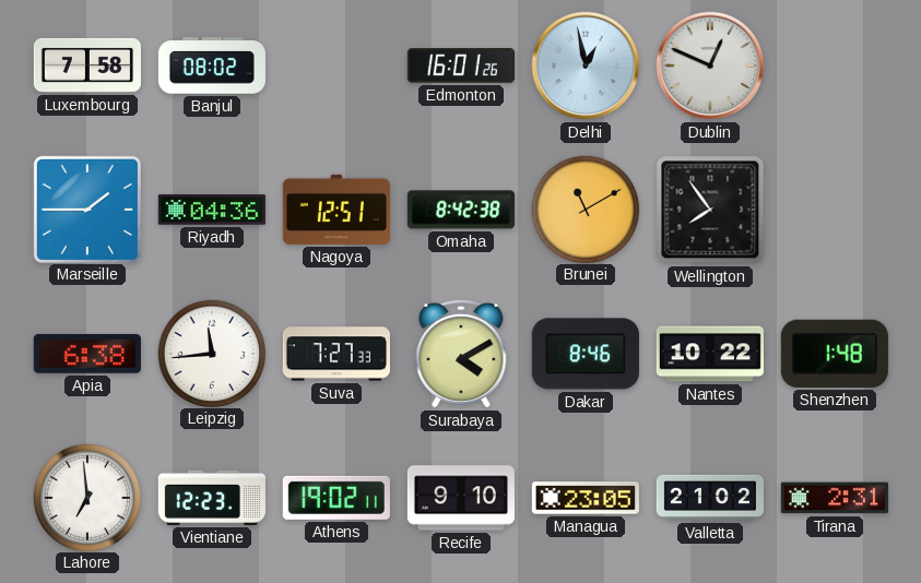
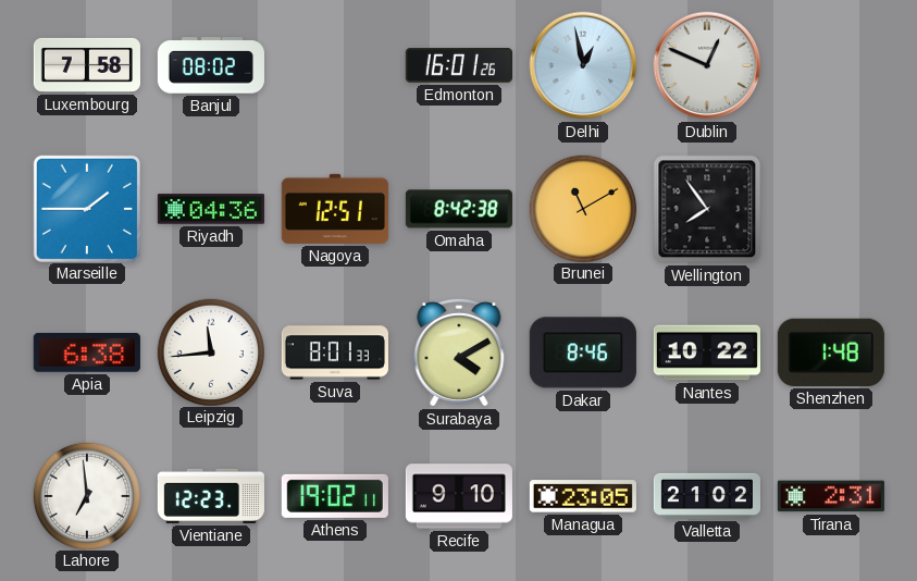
Suva: 7:27 -> 8:01
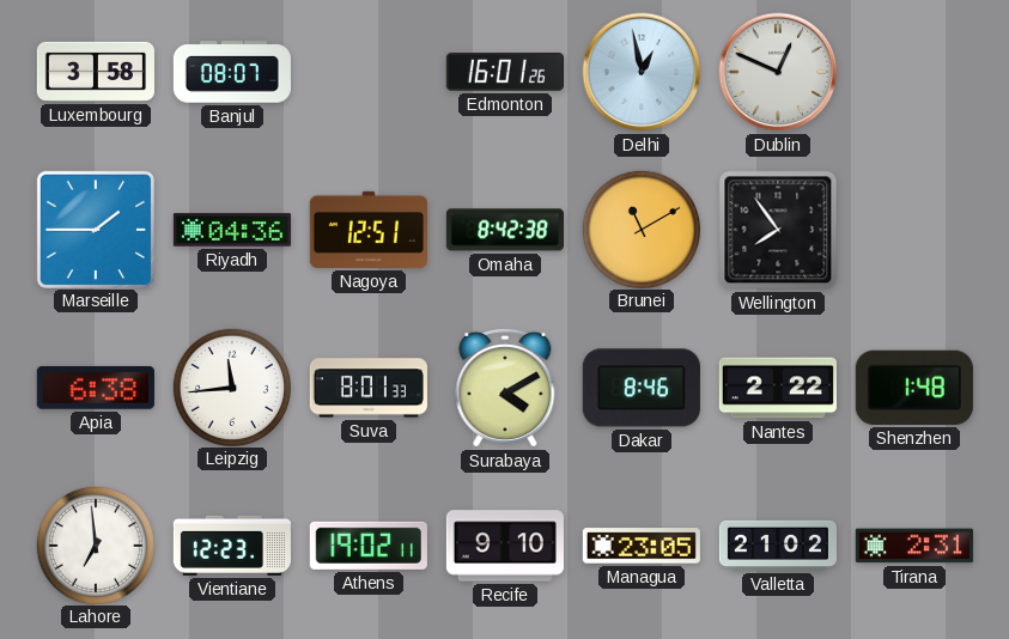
Luxembourg: 7:58 -> 3:58
Banjul: 08:02 -> 08:07
Nantes: 10:22 -> 2:22
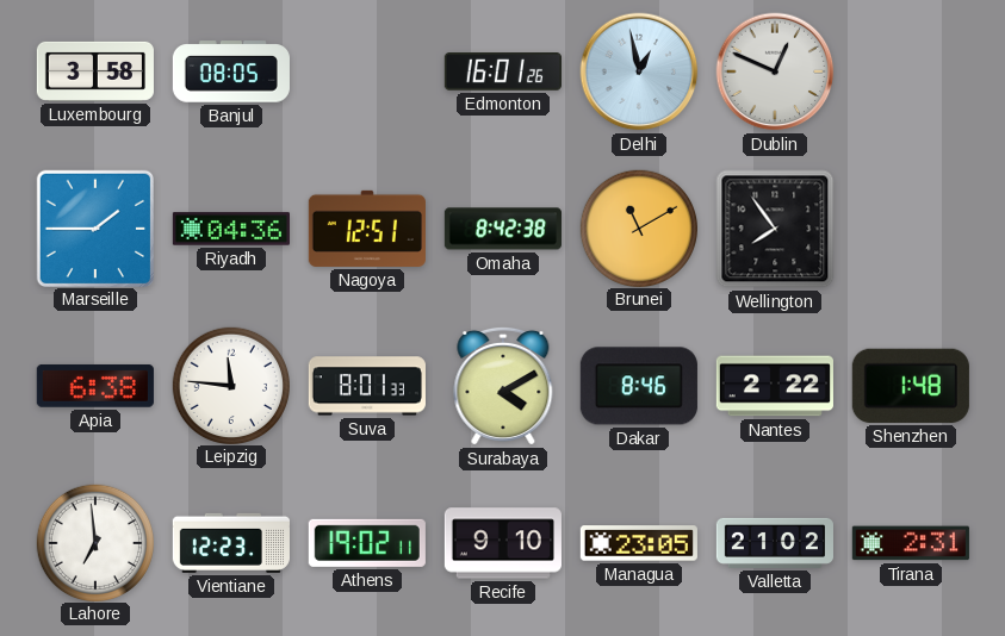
Banjul: 08:07 -> 08:05
Leipzig: 11:44 -> 11:46
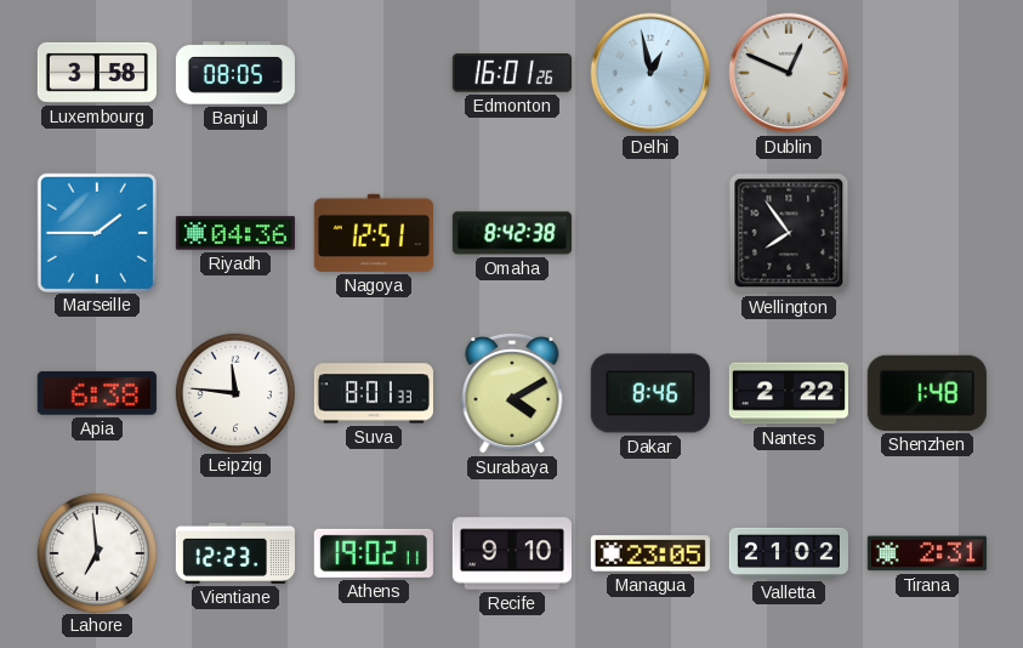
Brunei: 11:10 -> none
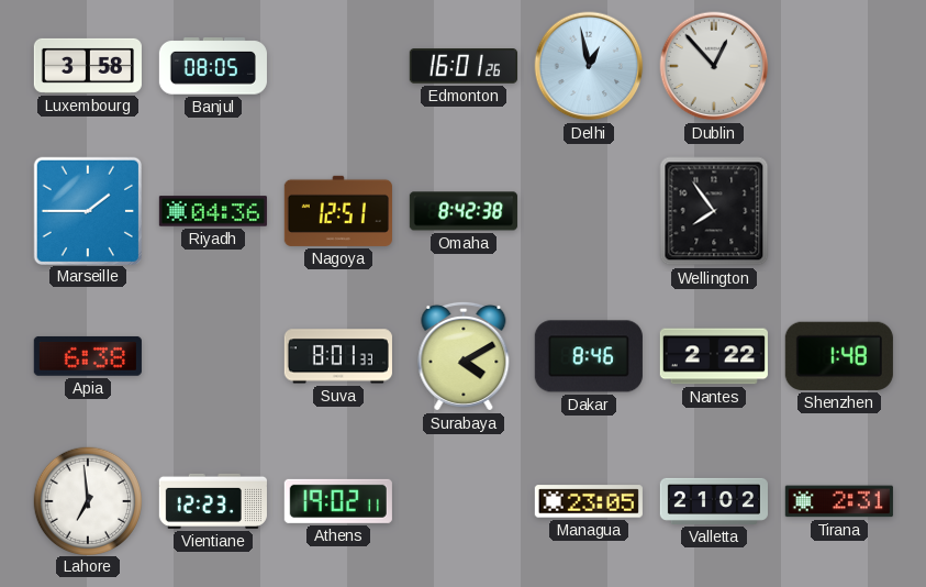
Dublin: 12:49 -> 12:53
Leipzig: 11:46 -> none
Recife: 9:10 -> none
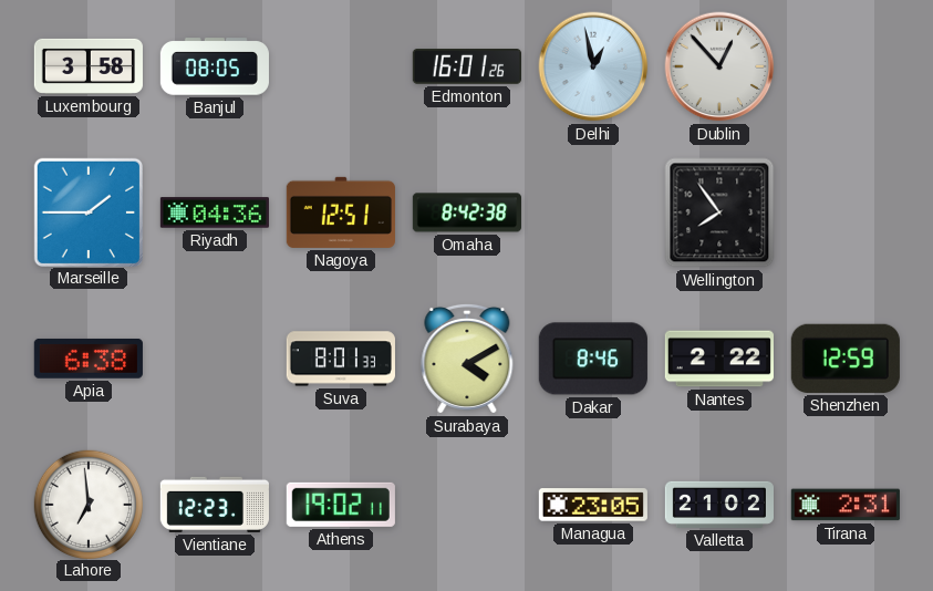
Shenzhen: 1:48 -> 12:59
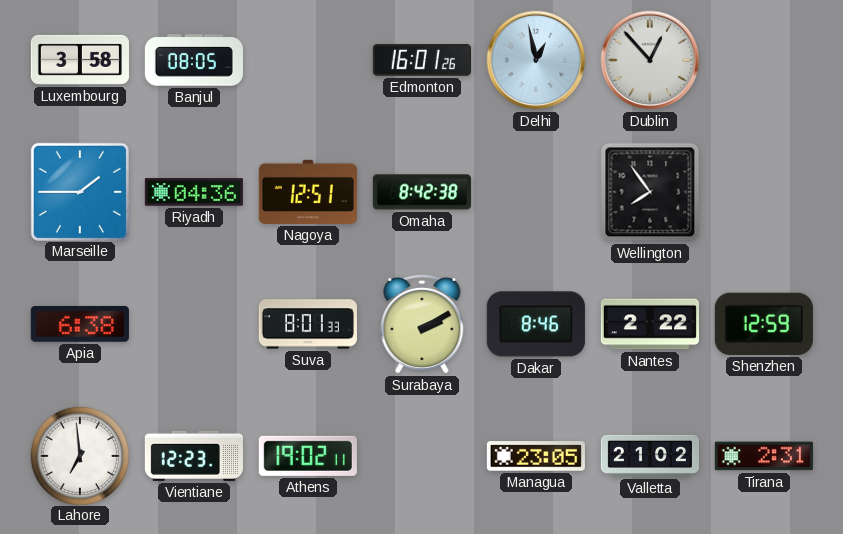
Surabaya: 4:10 -> 2:10
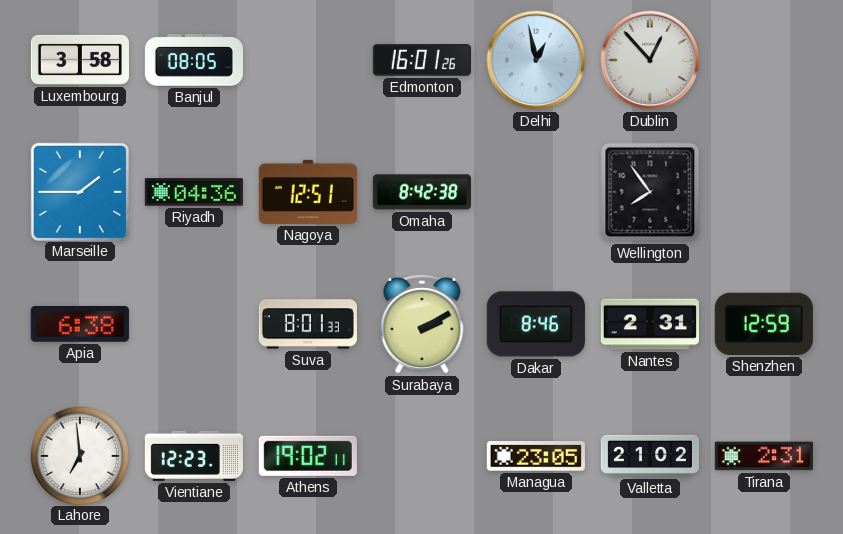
Nantes: 2:22 -> 2:31
